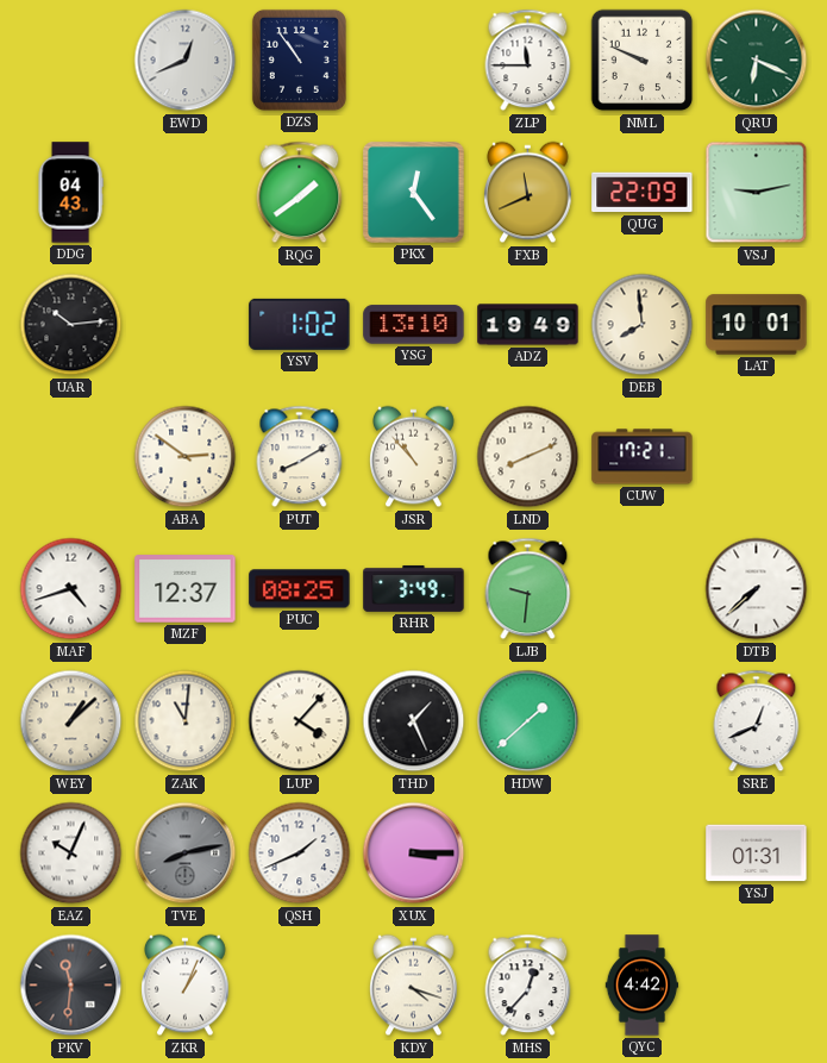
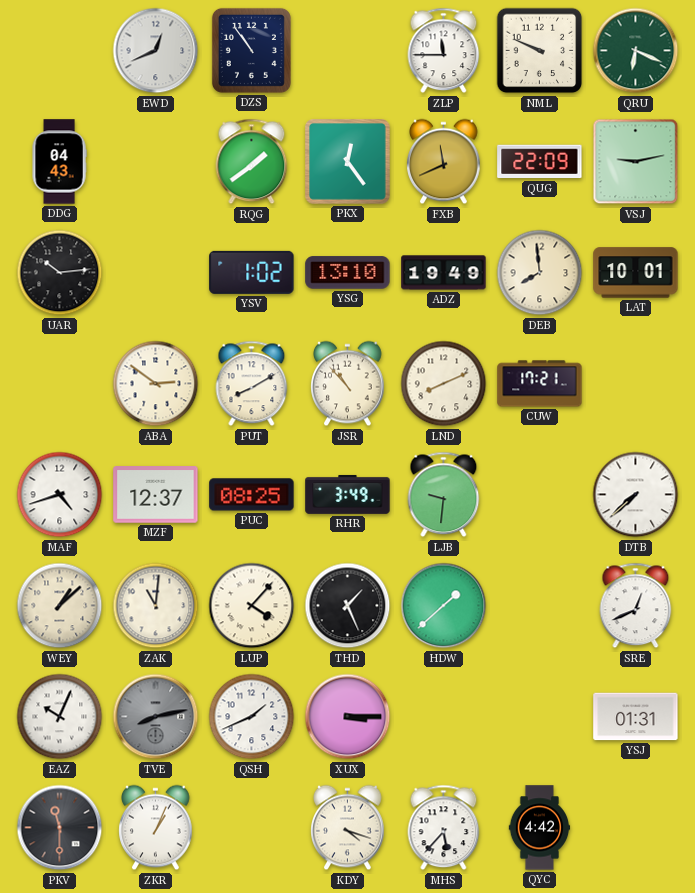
PKV: 11:31 -> 11:30
MHS: 12:37 -> 5:37
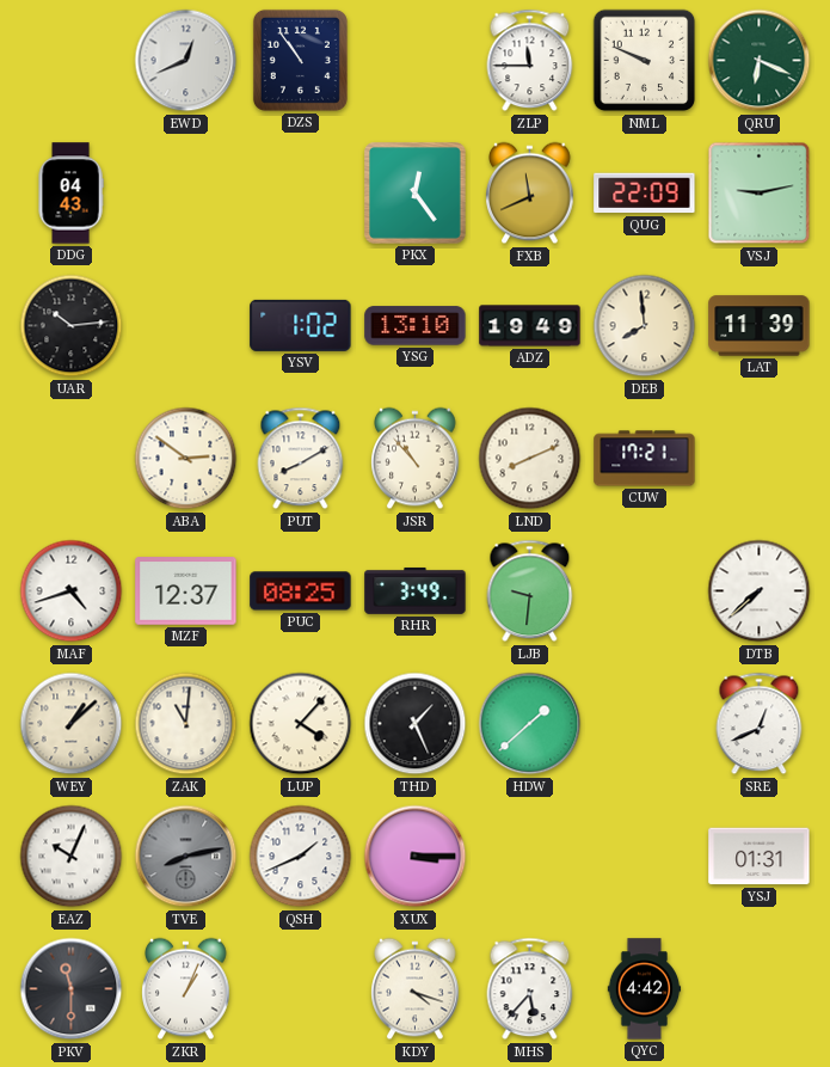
RQG: 1:39 -> none
LAT: 10:01 -> 11:39
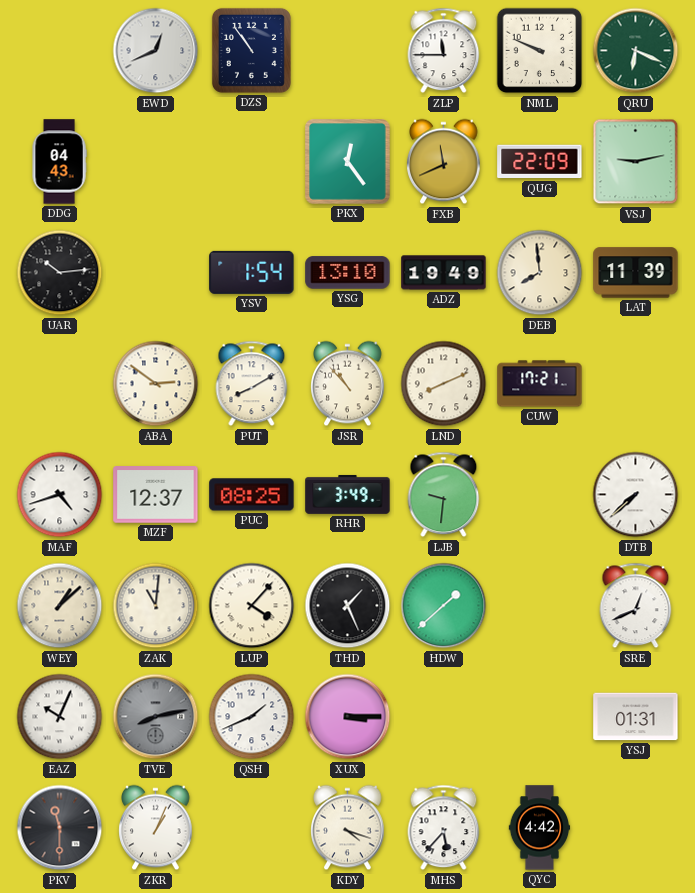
YSV: 1:02 -> 1:54
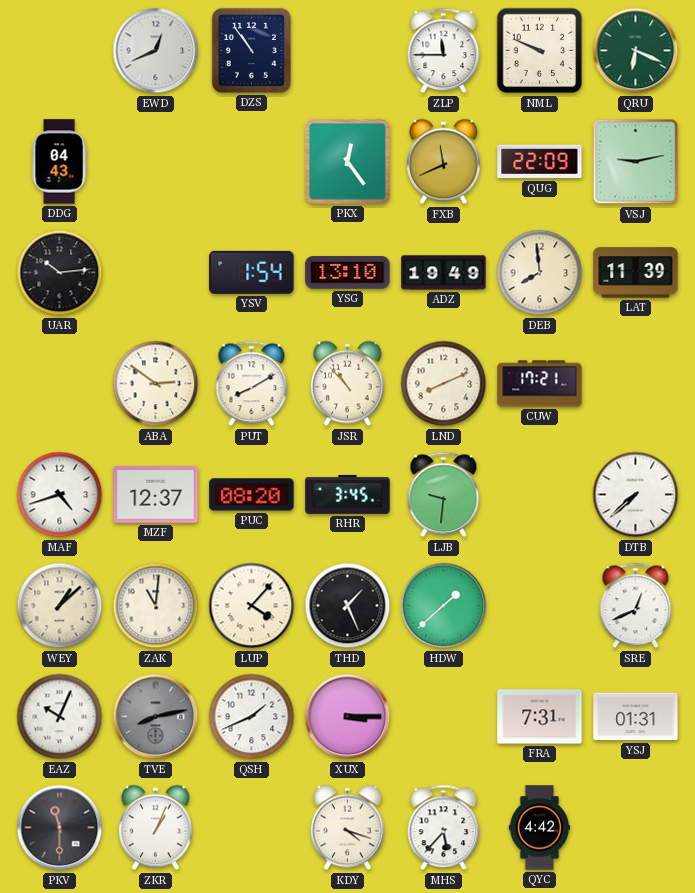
PUC: 08:25 -> 08:20
RHR: 3:49 -> 3:45
FRA: none -> 7:31
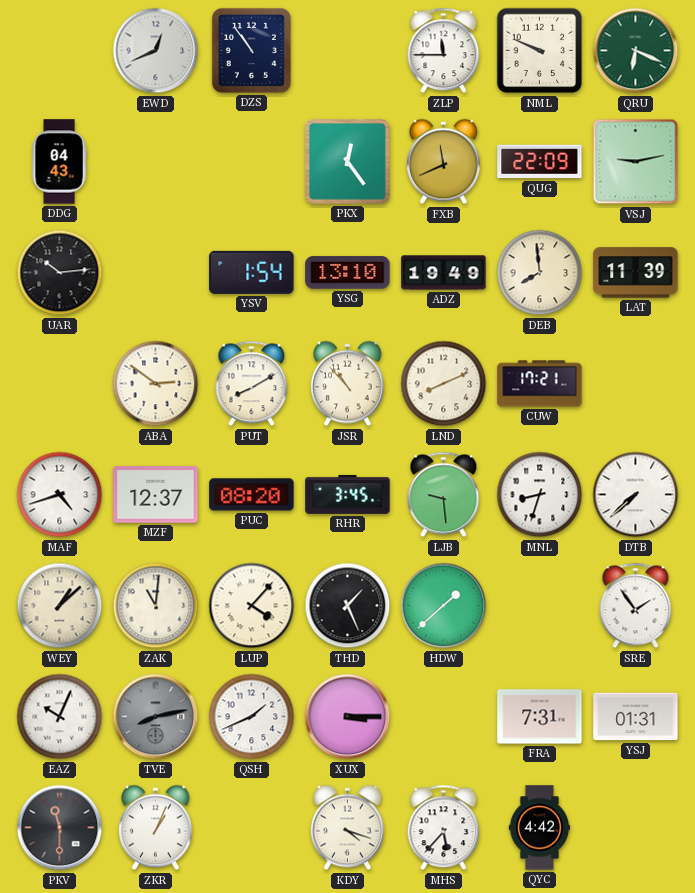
LJB: 9:31 -> 9:29
MNL: none -> 8:33
SRE: 12:41 -> 1:54
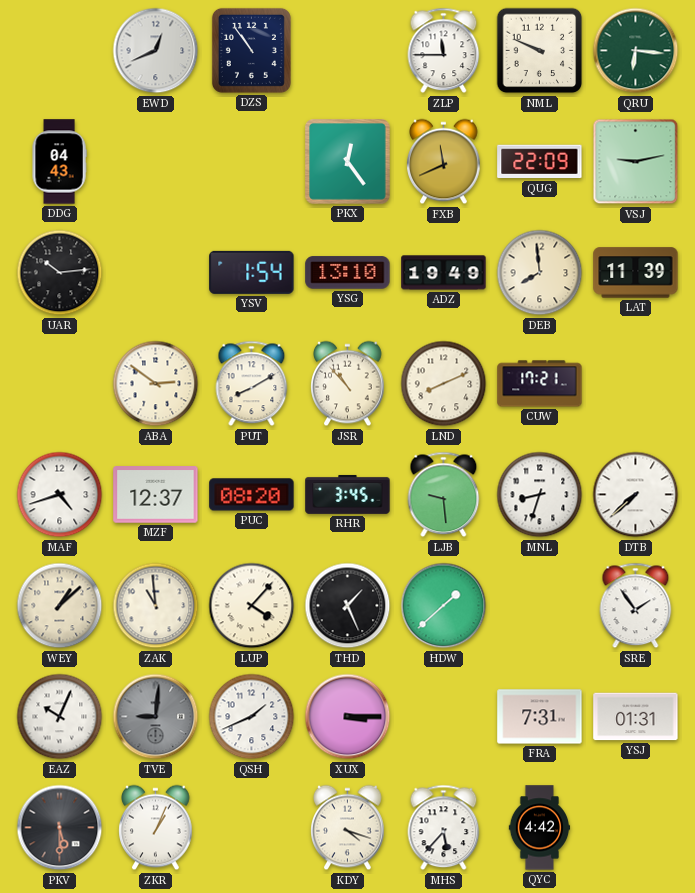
QRU: 6:19 -> 6:16
ZAK: 11:01 -> 10:59
TVE: 8:13 -> 9:01
PKV: 11:30 -> 5:30
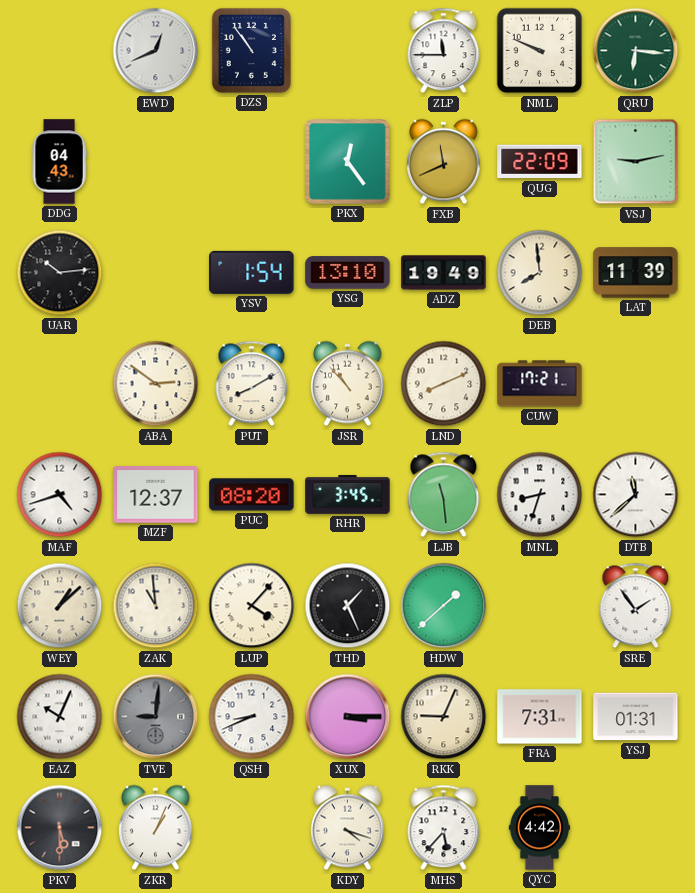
LJB: 9:29 -> 11:29
DTB: 7:38 -> 11:38
QSH: 1:41 -> 8:41
RKK: none -> 9:04
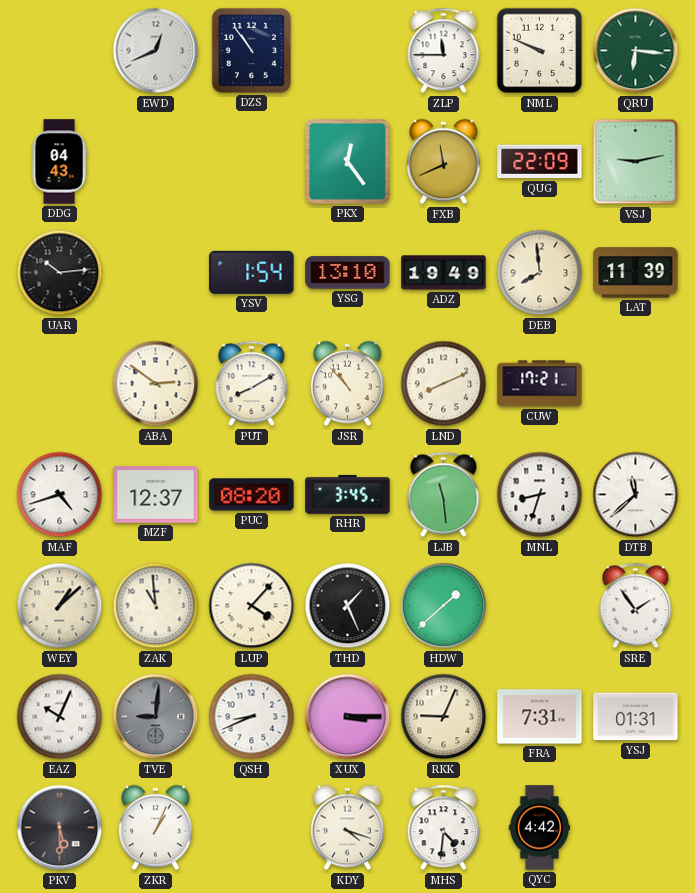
MHS: 5:37 -> 4:31
